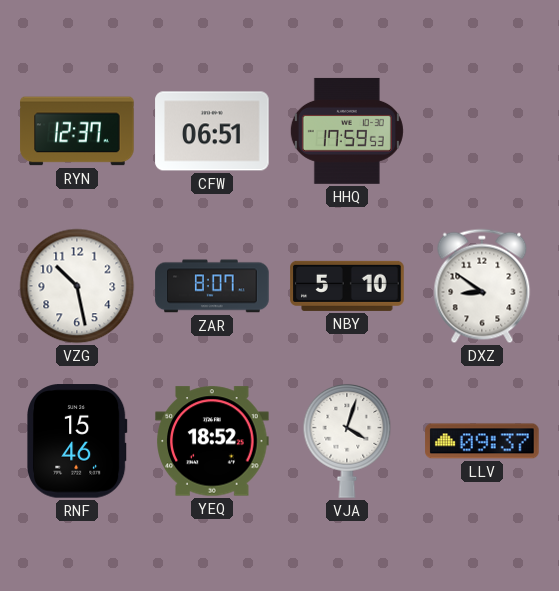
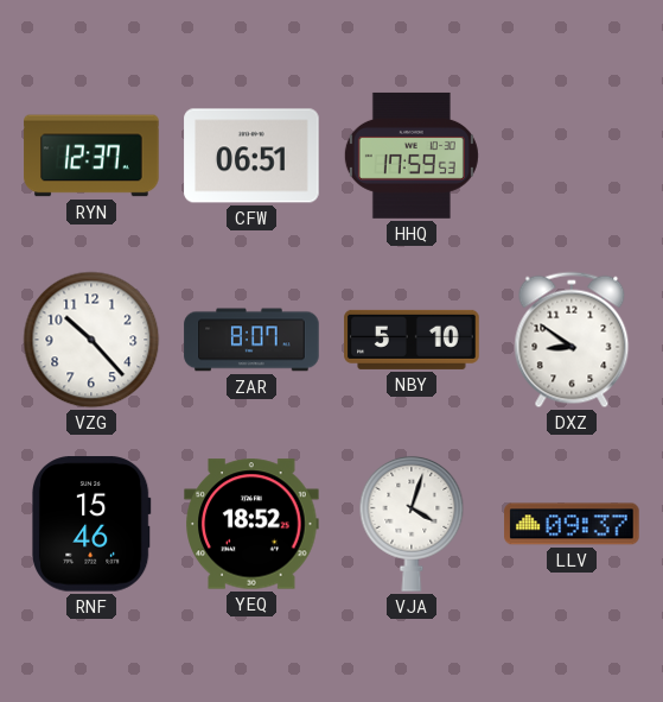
VZG: 10:28 -> 10:23
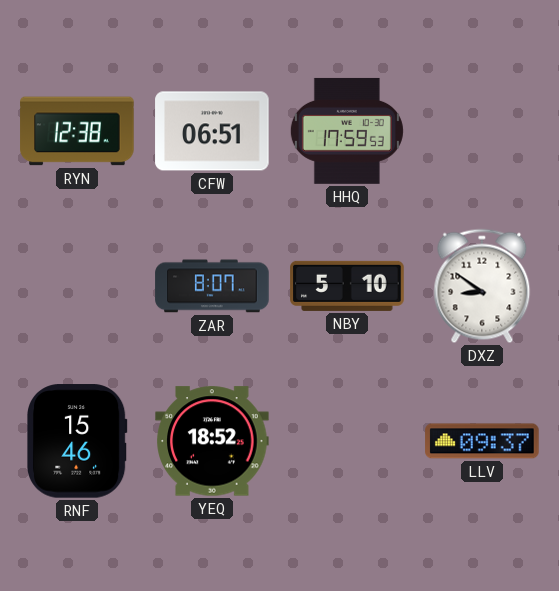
RYN: 12:37 -> 12:38
VZG: 10:23 -> none
VJA: 4:03 -> none
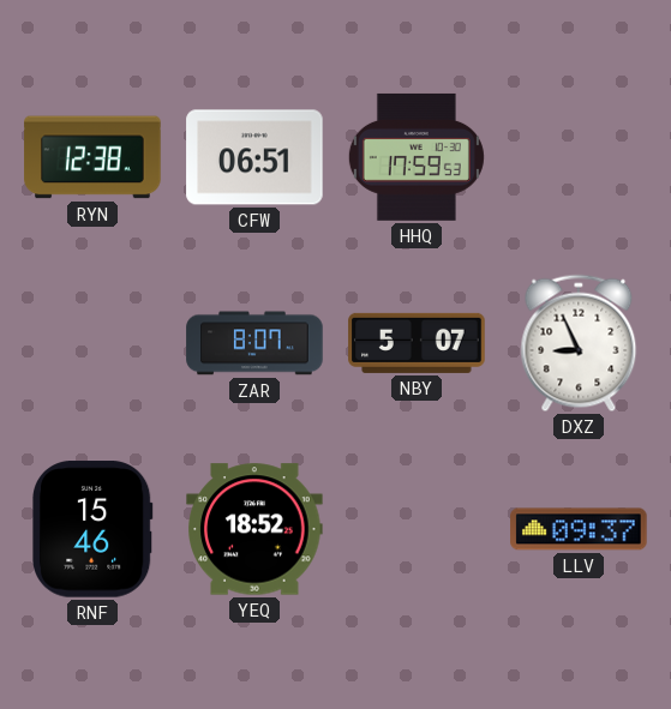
NBY: 5:10 -> 5:07
DXZ: 8:51 -> 8:56
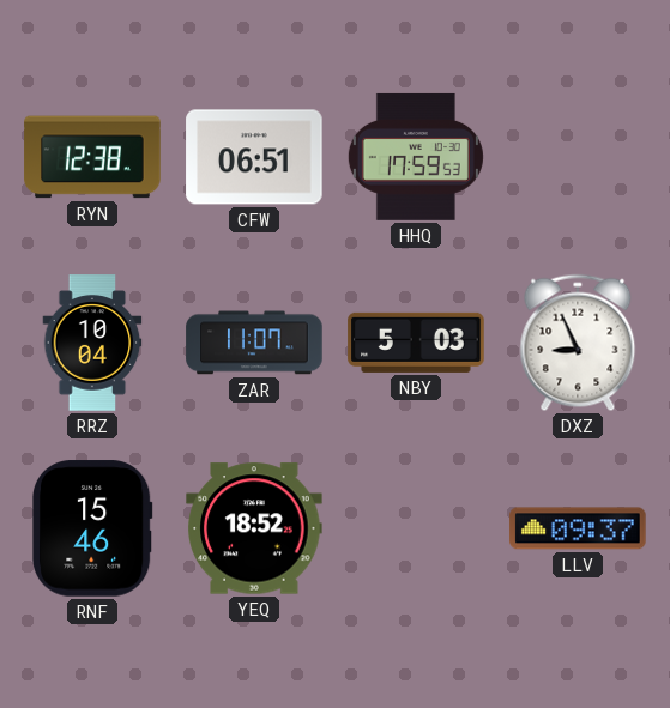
RRZ: none -> 10:04
ZAR: 8:07 -> 11:07
NBY: 5:07 -> 5:03
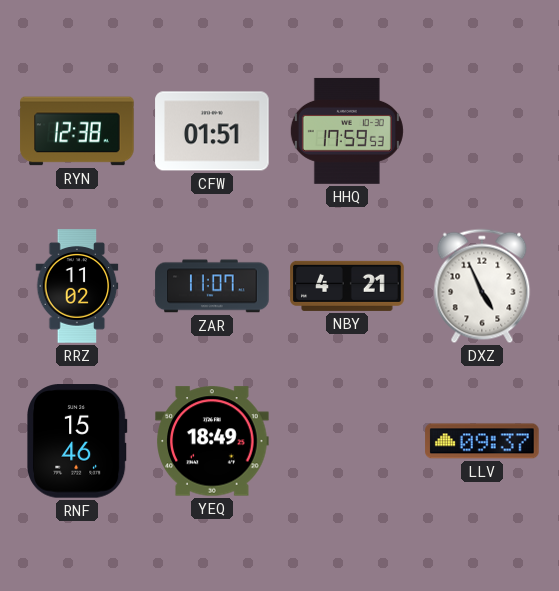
CFW: 06:51 -> 01:51
RRZ: 10:04 -> 11:02
NBY: 5:03 -> 4:21
DXZ: 8:56 -> 4:56
YEQ: 18:52 -> 18:49
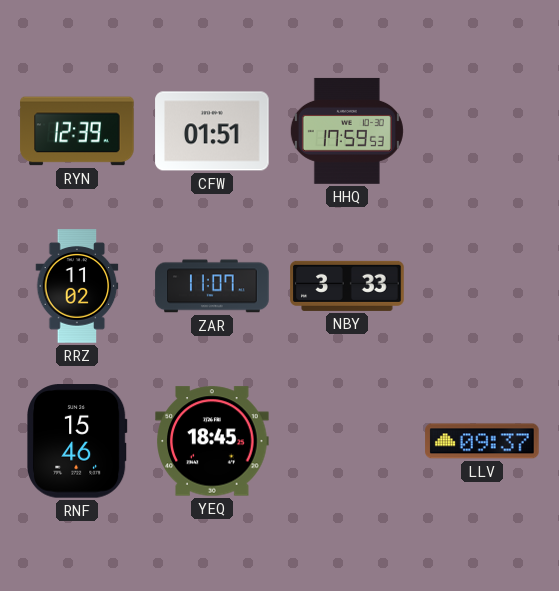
RYN: 12:38 -> 12:39
NBY: 4:21 -> 3:33
DXZ: 4:56 -> none
YEQ: 18:49 -> 18:45
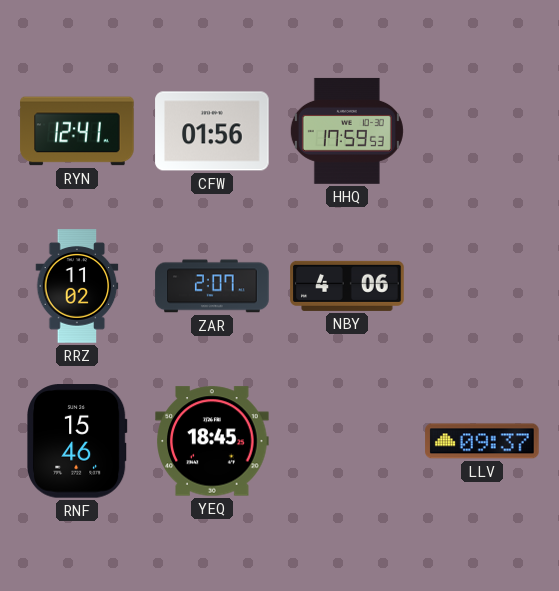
RYN: 12:39 -> 12:41
CFW: 01:51 -> 01:56
ZAR: 11:07 -> 2:07
NBY: 3:33 -> 4:06
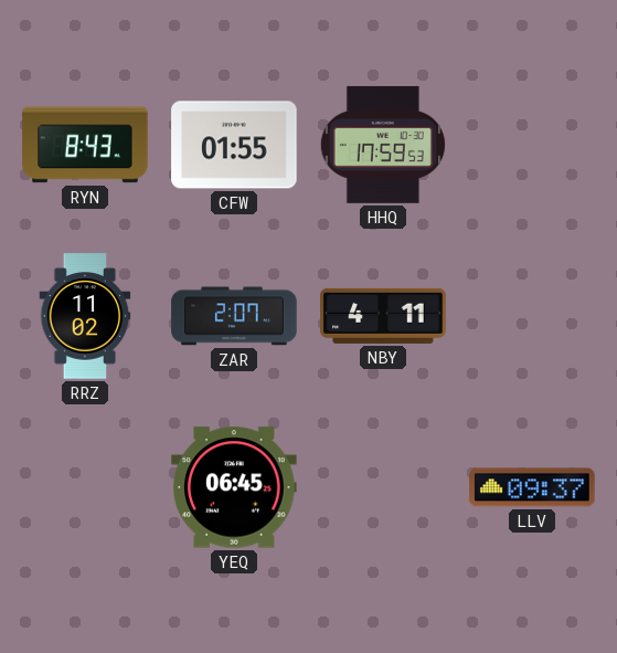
RYN: 12:41 -> 8:43
CFW: 01:56 -> 01:55
NBY: 4:06 -> 4:11
RNF: 15:46 -> none
YEQ: 18:45 -> 06:45
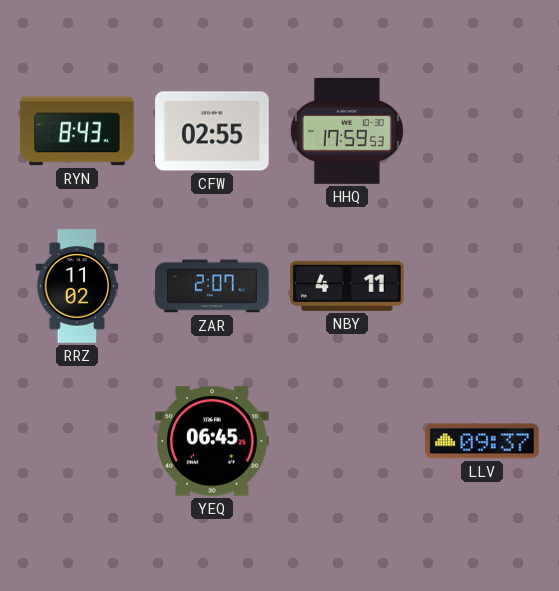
CFW: 01:55 -> 02:55
